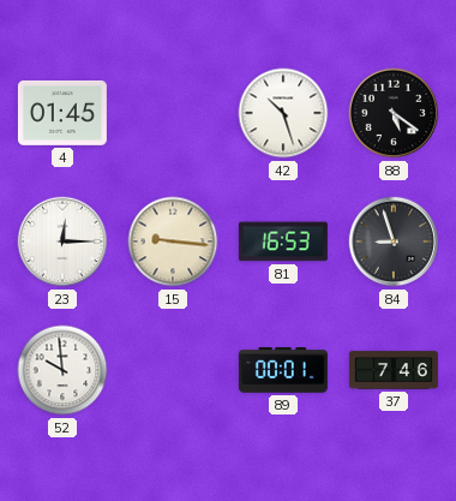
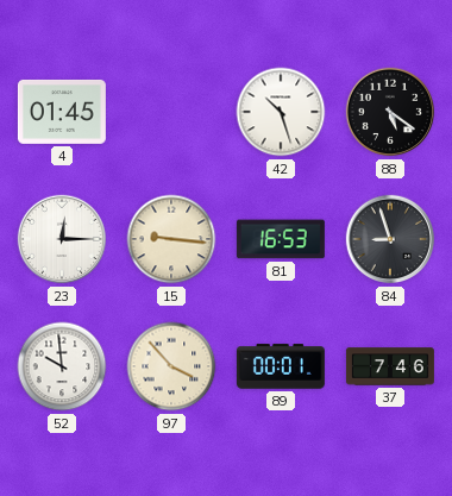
97: none -> 3:53
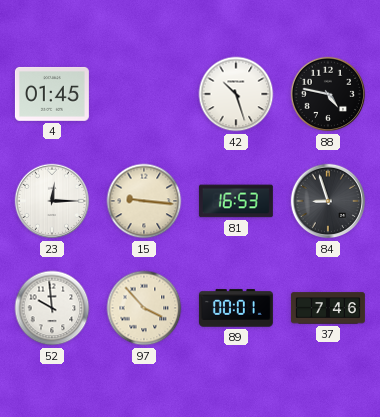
88: 5:21 -> 4:47
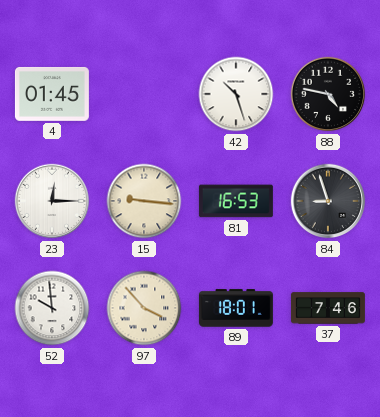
89: 00:01 -> 18:01
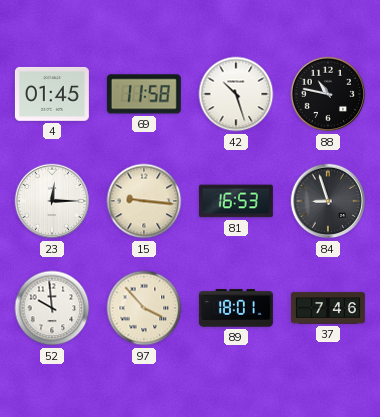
69: none -> 11:58
88: 4:47 -> 10:47
